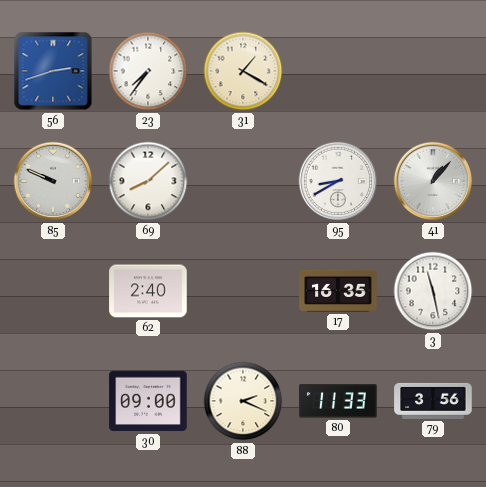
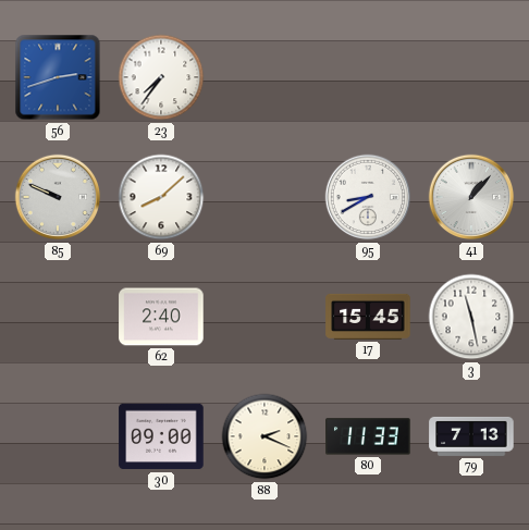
31: 1:20 -> none
17: 16:35 -> 15:45
79: 3:56 -> 7:13
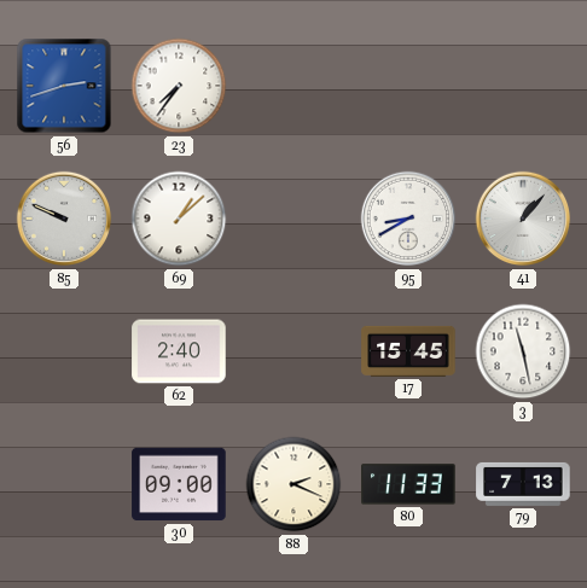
69: 8:08 -> 1:08
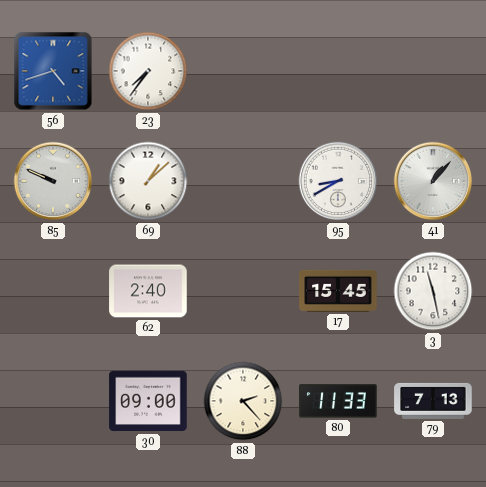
56: 2:42 -> 4:42
88: 2:19 -> 2:23
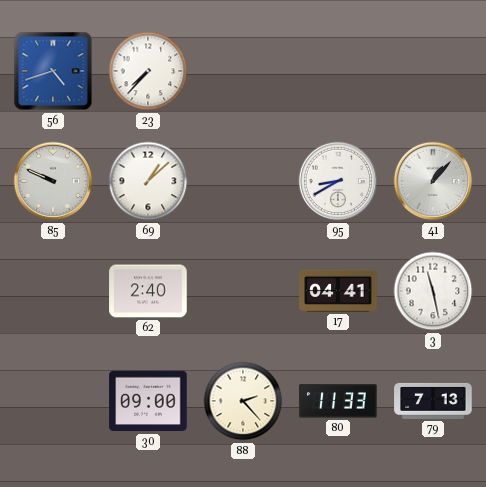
23: 7:36 -> 7:37
17: 15:45 -> 04:41
